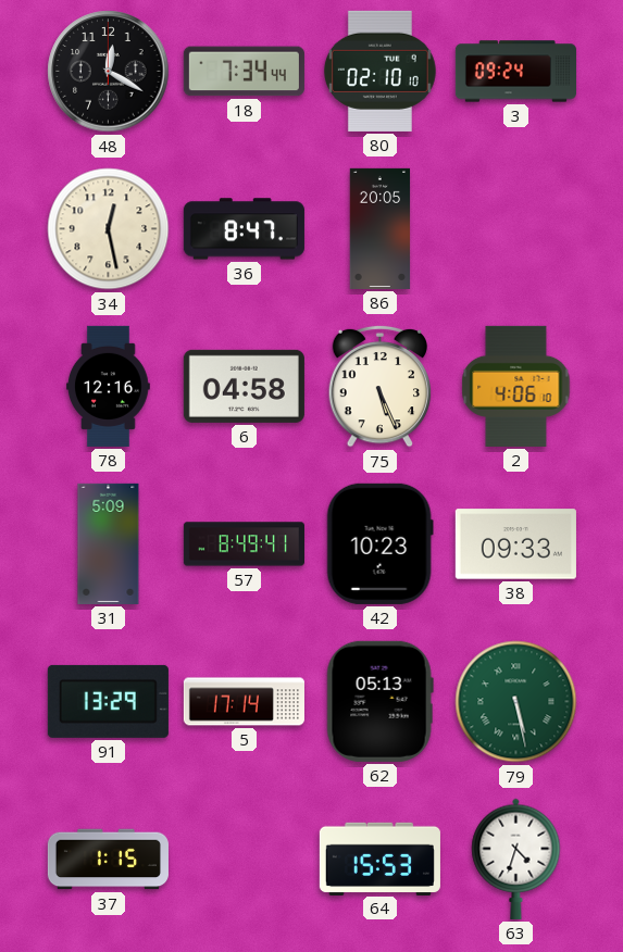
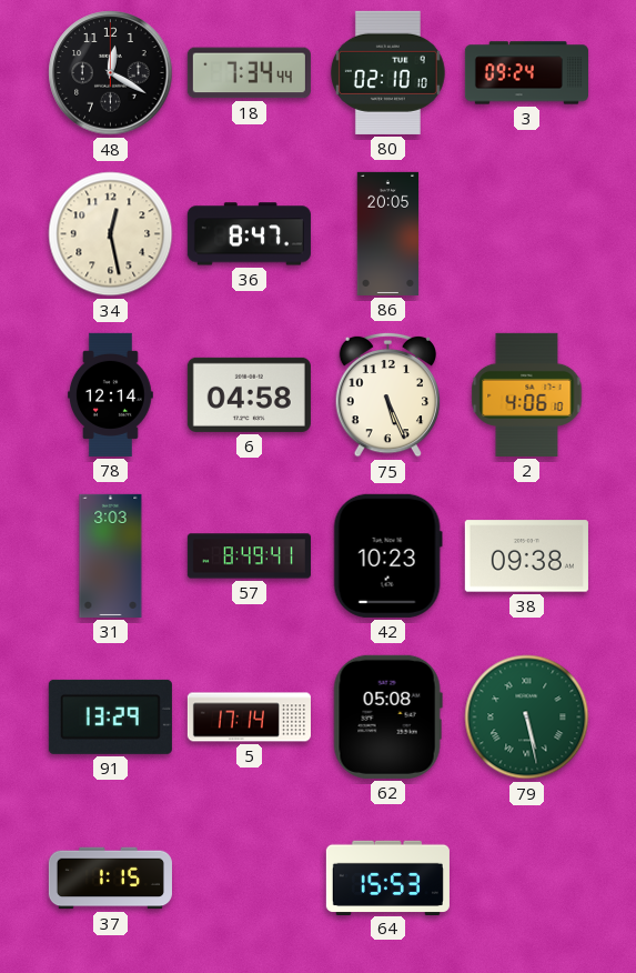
78: 12:16 -> 12:14
31: 5:09 -> 3:03
38: 09:33 -> 09:38
62: 05:13 -> 05:08
63: 4:33 -> none
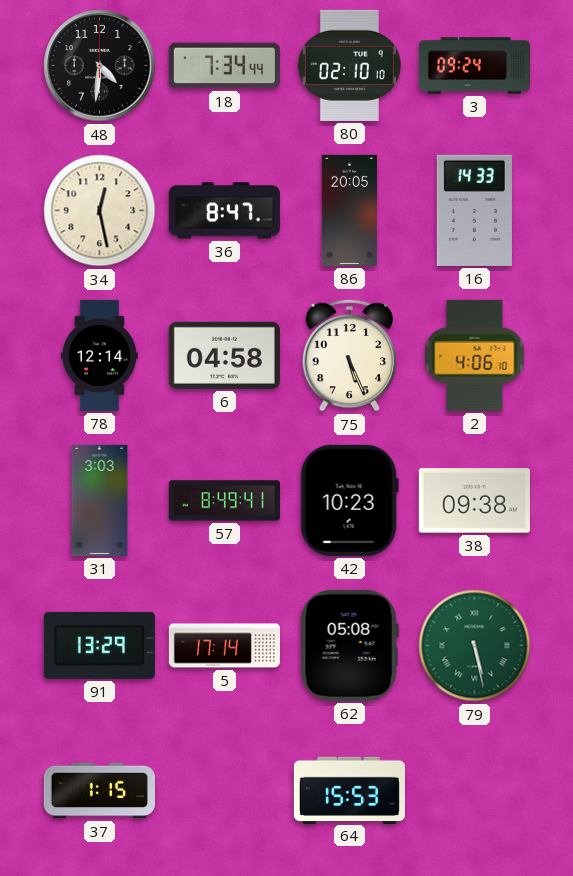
48: 12:20 -> 4:31
16: none -> 14:33
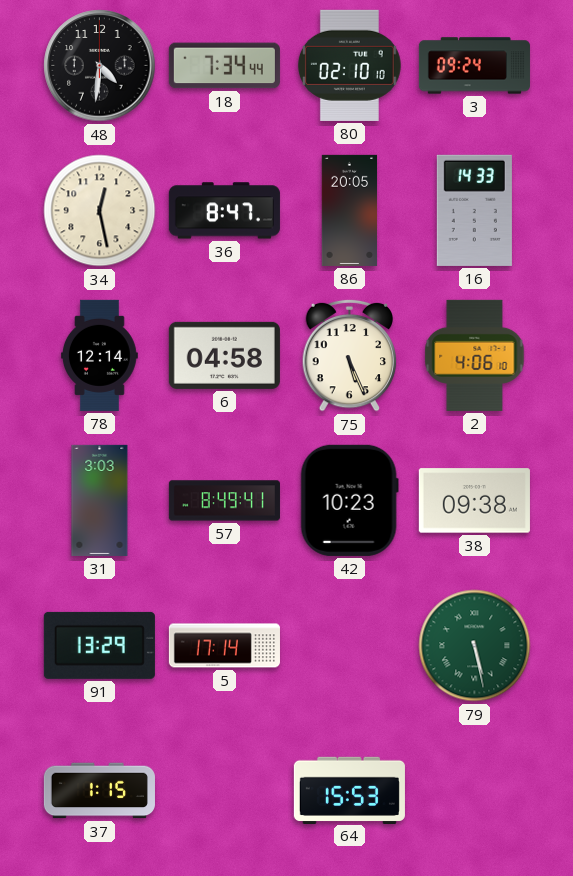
62: 05:08 -> none
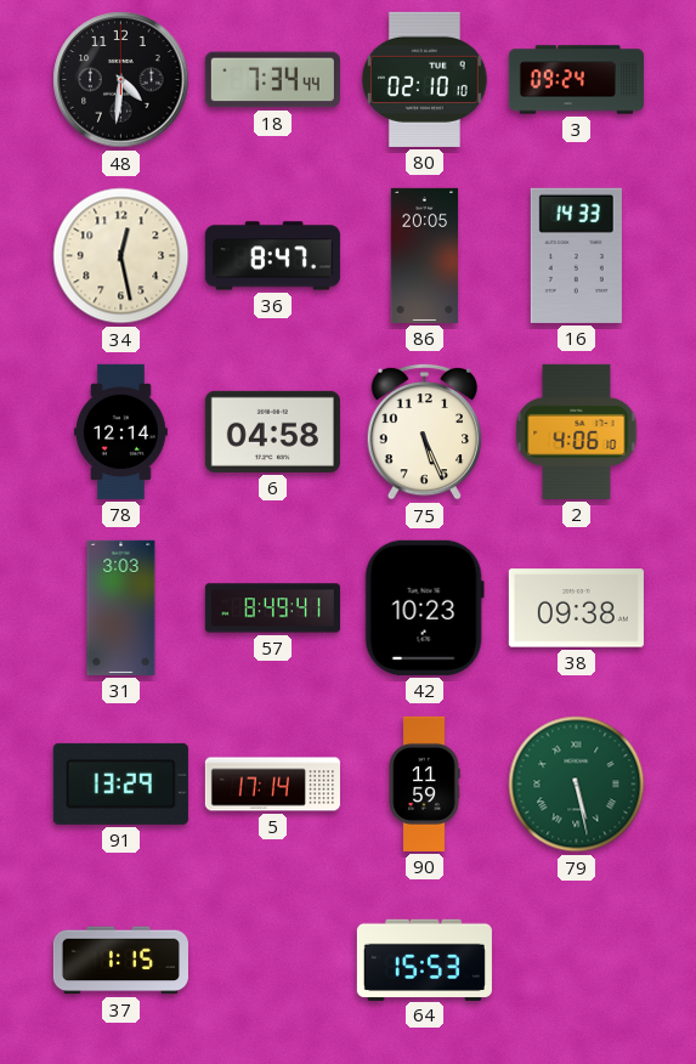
90: none -> 11:59
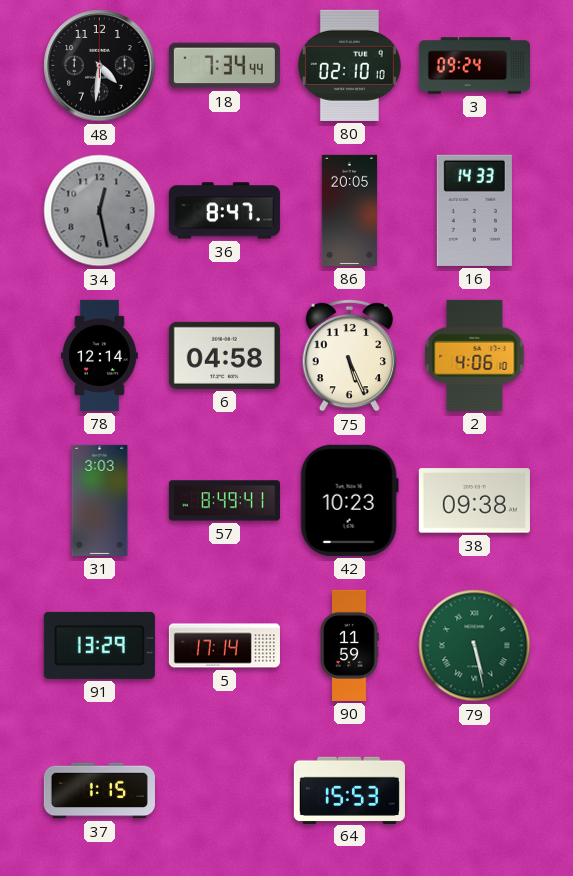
34 dial: cream -> grey
